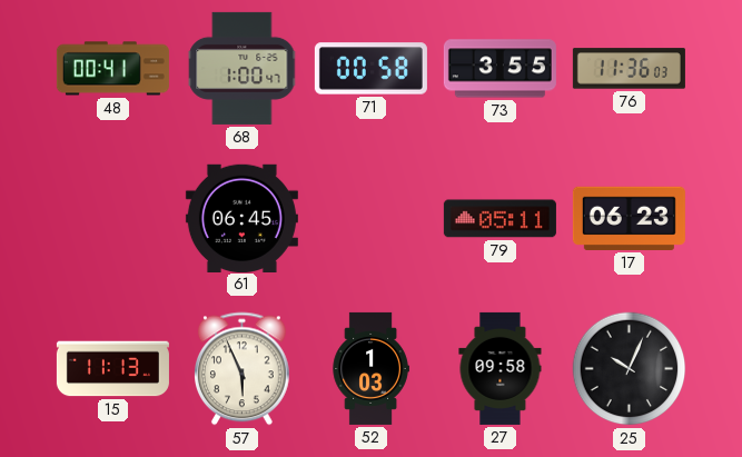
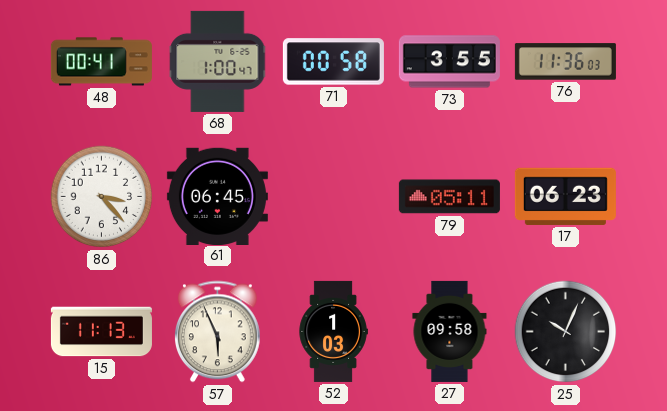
86: none -> 3:23
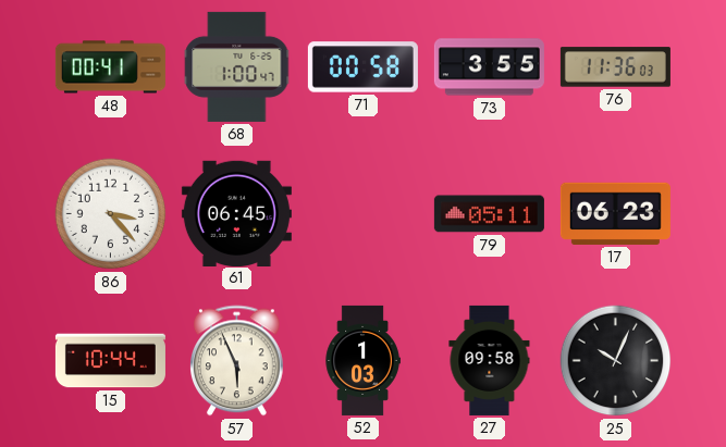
15: 11:13 -> 10:44
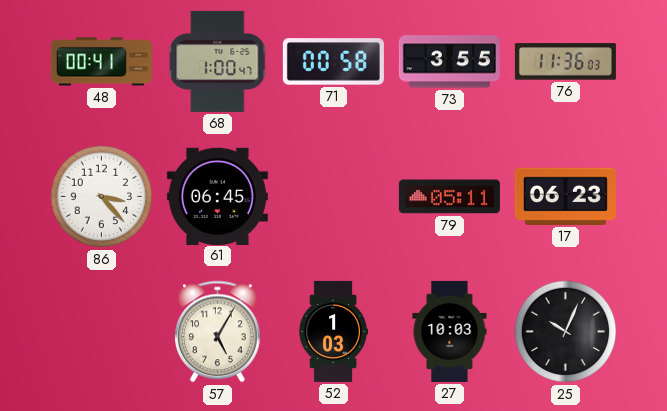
15: 10:44 -> none
57: 5:56 -> 5:05
27: 09:58 -> 10:03
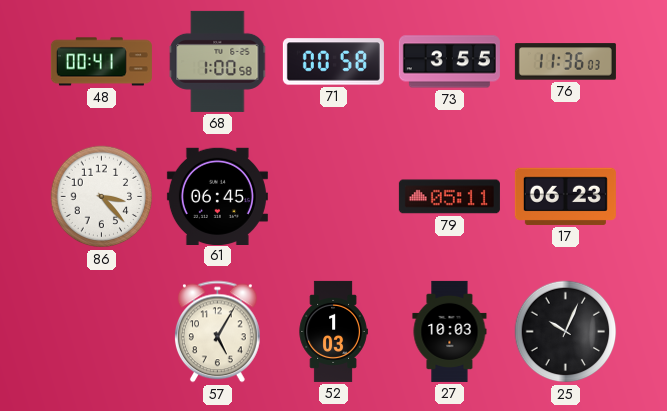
68: 1:00:47 -> 1:00:58
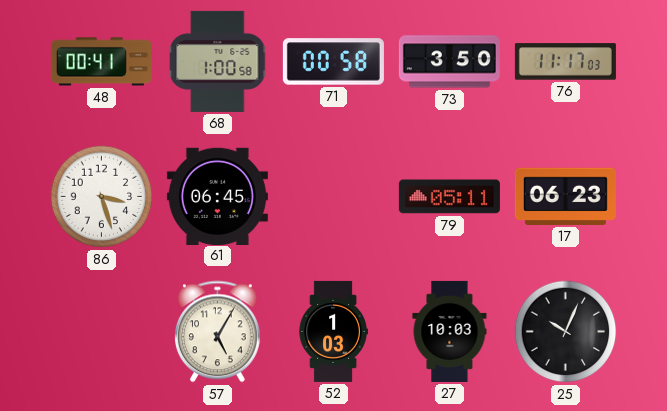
73: 3:55 -> 3:50
76: 11:36 -> 11:17
86: 3:23 -> 3:27
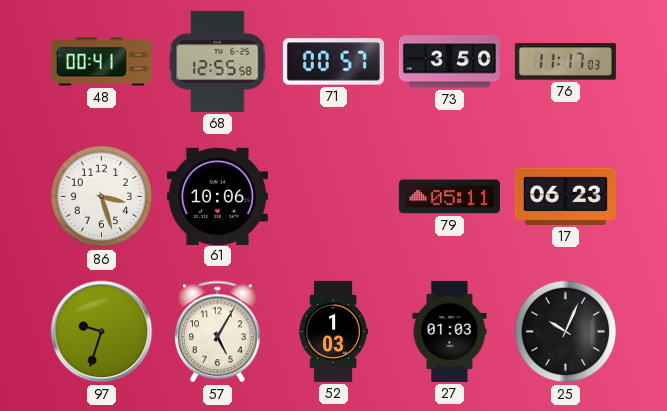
68: 1:00 -> 12:55
71: 00:58 -> 00:57
61: 06:45 -> 10:06
97: none -> 9:33
27: 10:03 -> 01:03
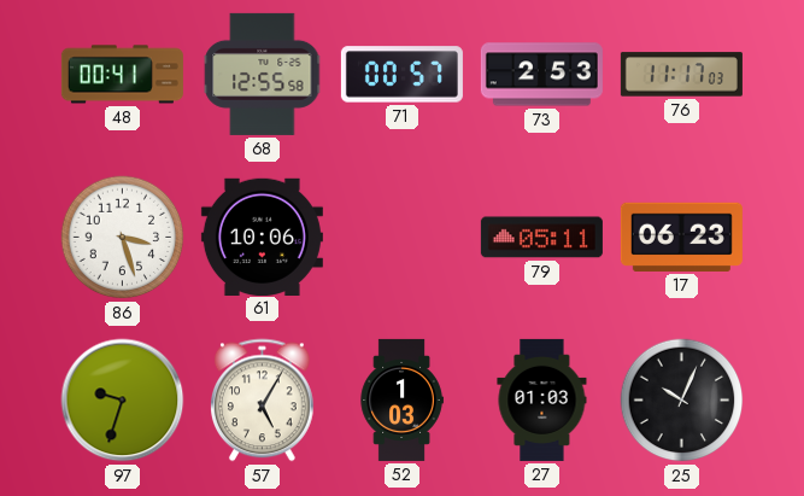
73: 3:50 -> 2:53
